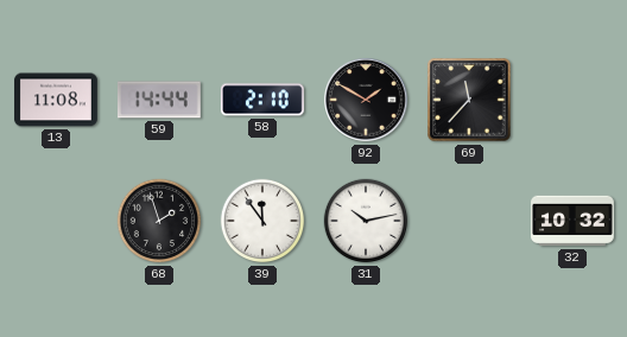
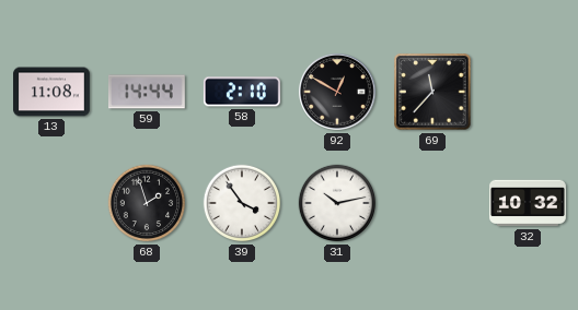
92: 1:50 -> 12:50
39: 11:54 -> 3:54
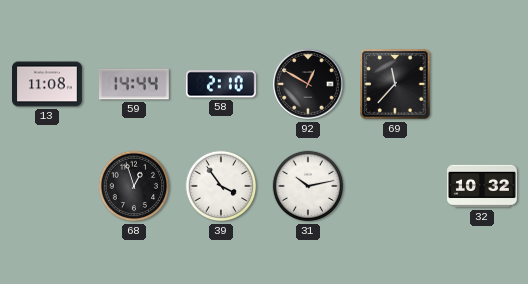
68: 1:57 -> 12:57
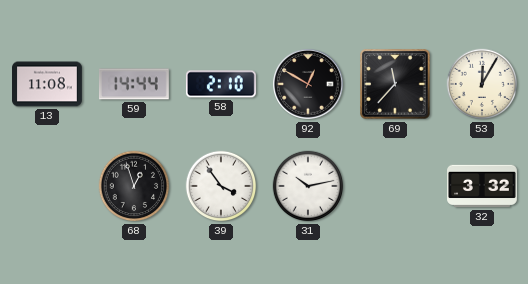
53: none -> 12:05
32: 10:32 -> 3:32
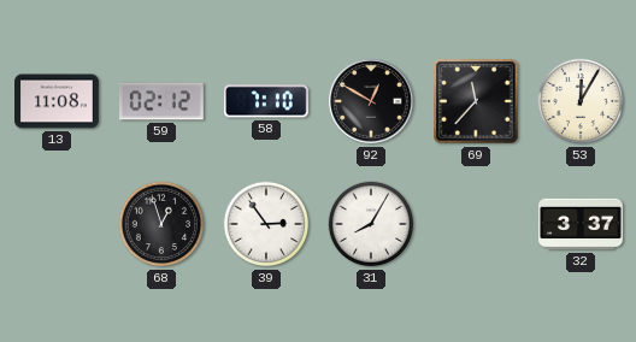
59: 14:44 -> 02:12
58: 2:10 -> 7:10
39: 3:54 -> 2:54
31: 10:13 -> 8:05
32: 3:32 -> 3:37
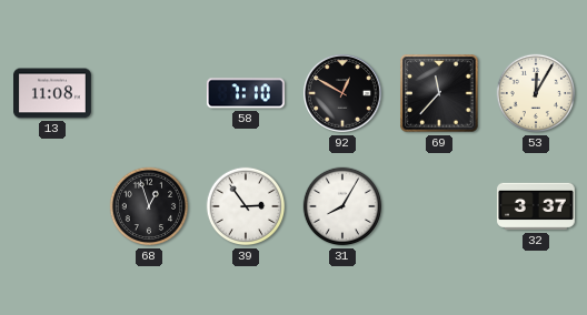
59: 02:12 -> none
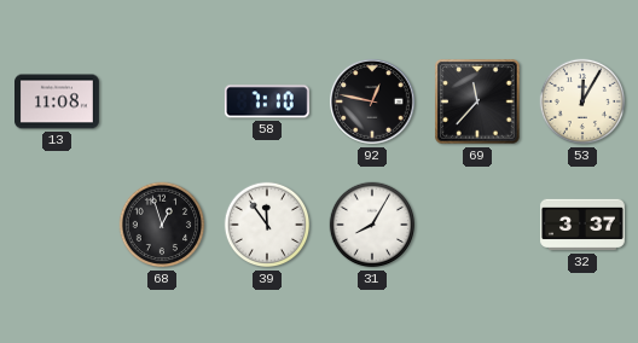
92: 12:50 -> 12:47
39: 2:54 -> 11:54
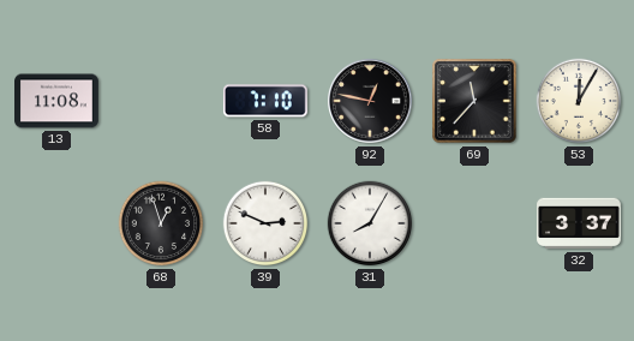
39: 11:54 -> 2:49
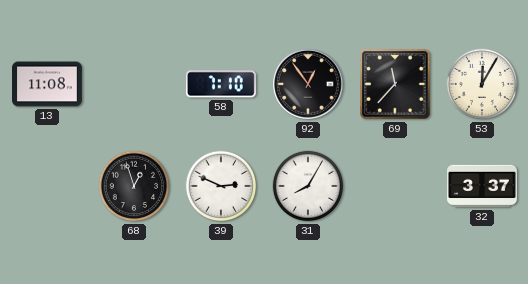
92: 12:47 -> 12:54
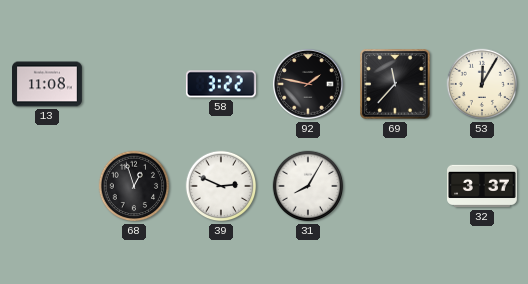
58: 7:10 -> 3:22
92: 12:54 -> 1:47
